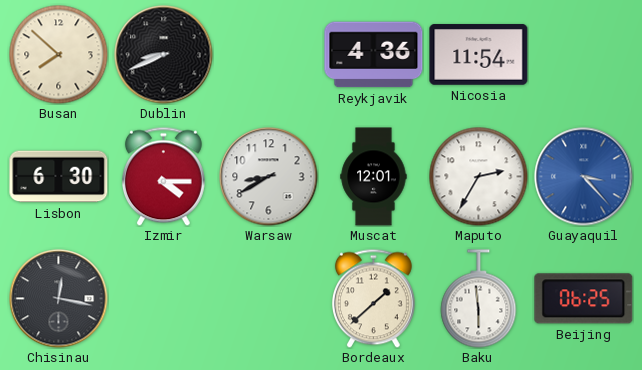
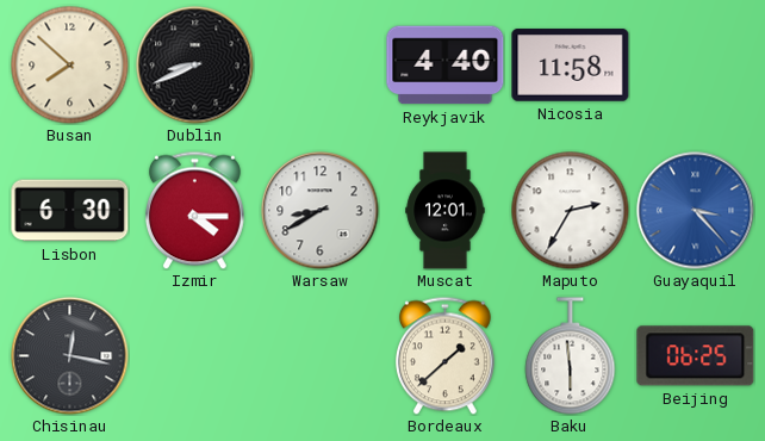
Reykjavik: 4:36 -> 4:40
Nicosia: 11:54 -> 11:58
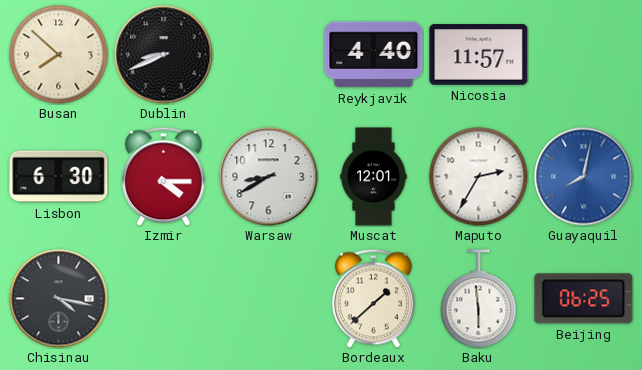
Nicosia: 11:58 -> 11:57
Guayaquil: 3:23 -> 8:02
Chisinau: 12:17 -> 4:17
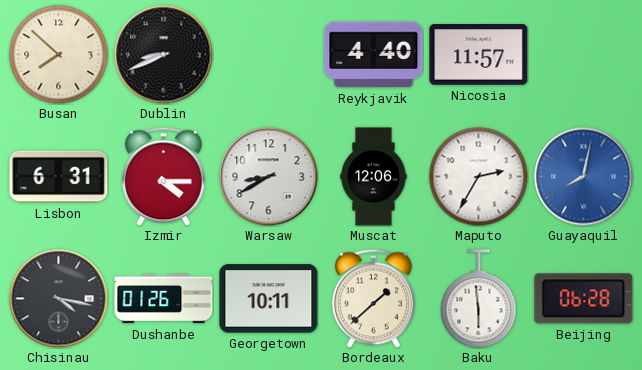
Lisbon: 6:30 -> 6:31
Muscat: 12:01 -> 12:06
Dushanbe: none -> 01:26
Georgetown: none -> 10:11
Beijing: 06:25 -> 06:28
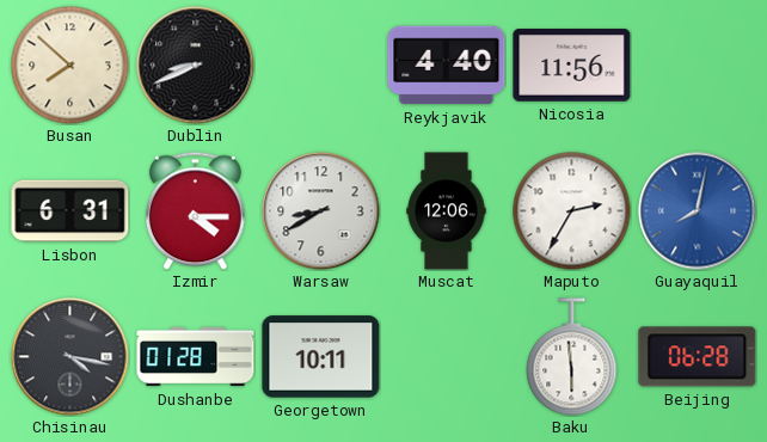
Nicosia: 11:57 -> 11:56
Dushanbe: 01:26 -> 01:28
Bordeaux: 1:38 -> none
